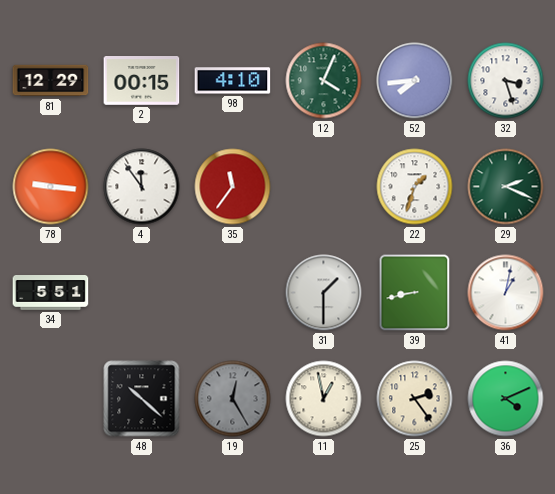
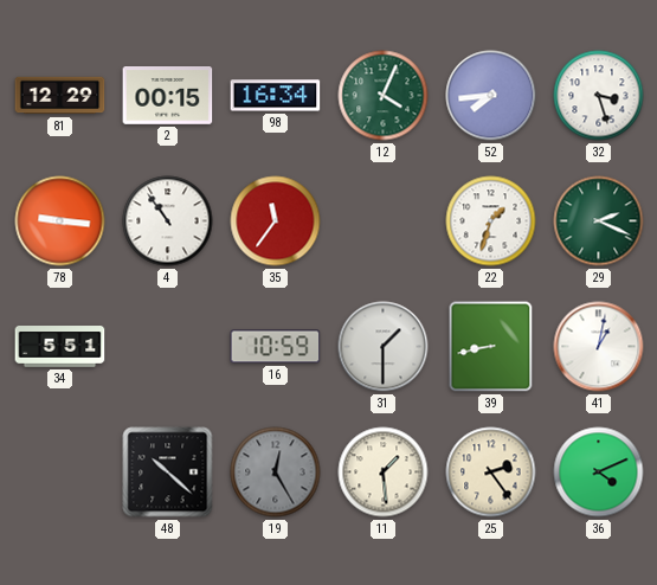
98: 4:10 -> 16:34
4: 11:54 -> 10:54
16: none -> 10:59
11: 12:58 -> 1:29
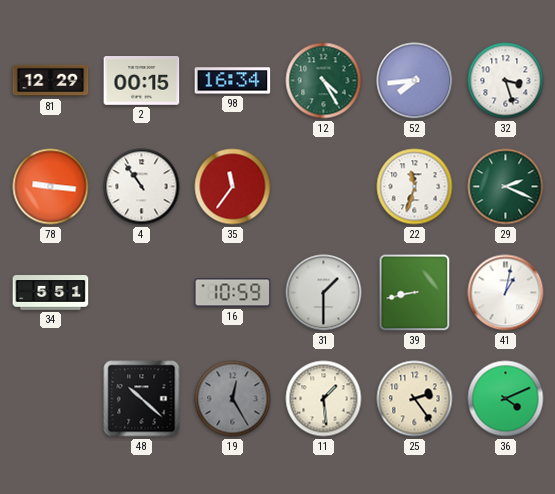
12: 4:04 -> 4:25
22: 1:33 -> 11:33
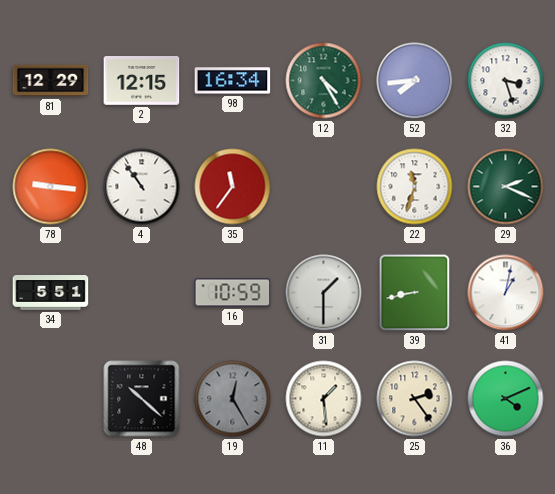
2: 00:15 -> 12:15
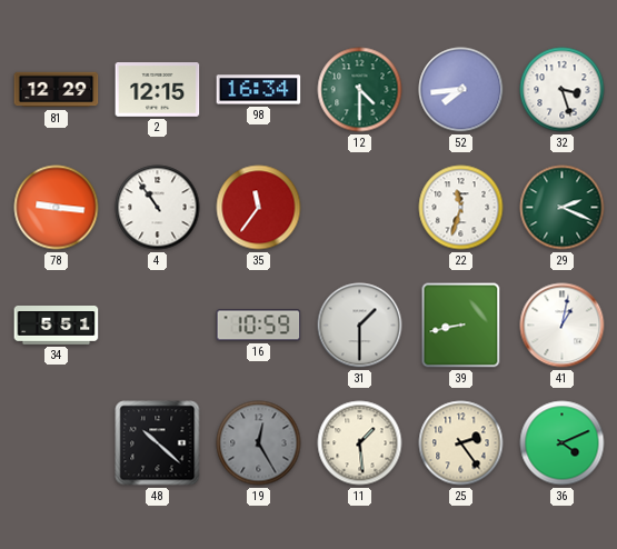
12: 4:25 -> 4:30
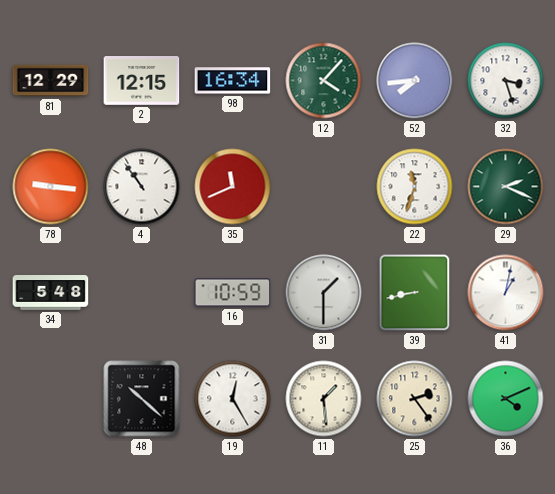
12: 4:30 -> 4:07
35: 11:36 -> 11:41
34: 5:51 -> 5:48
19 dial: grey -> white
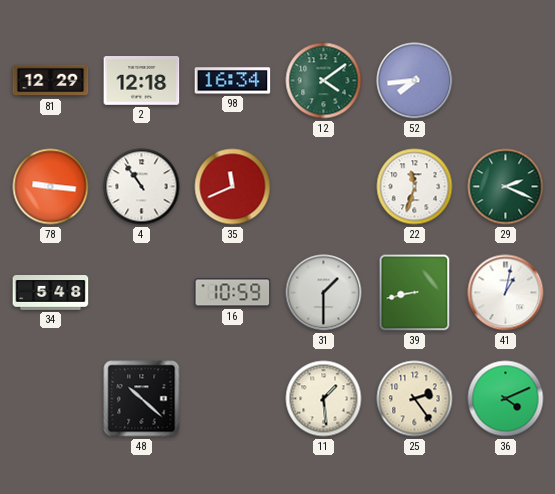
2: 12:15 -> 12:18
12: 4:07 -> 4:09
32: 3:27 -> none
19: 12:25 -> none
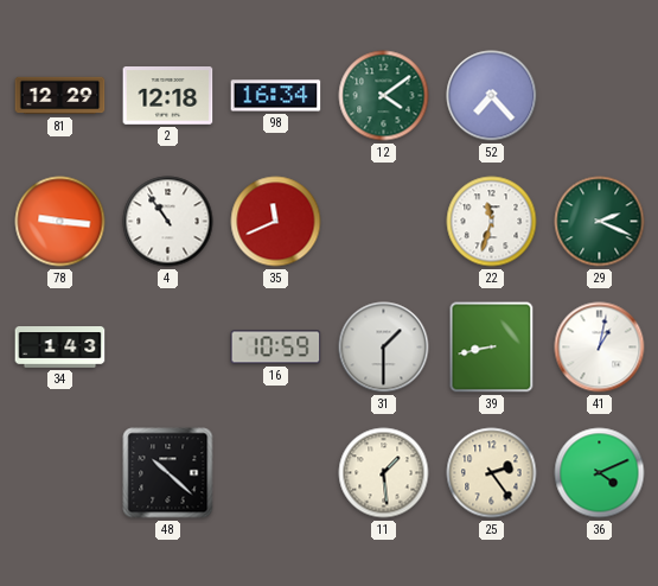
52: 7:44 -> 7:23
34: 5:48 -> 1:43
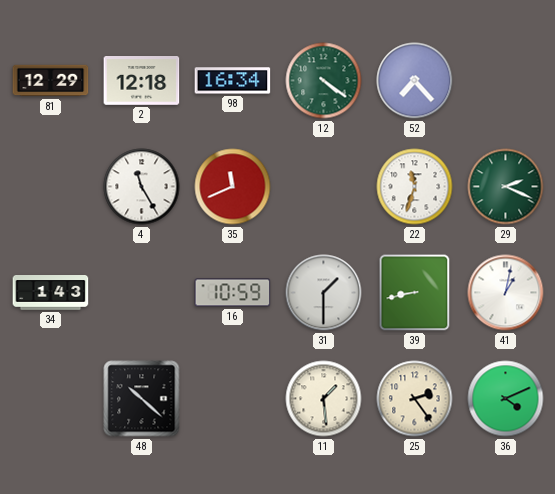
12: 4:09 -> 4:21
78: 9:16 -> none
4: 10:54 -> 11:25
